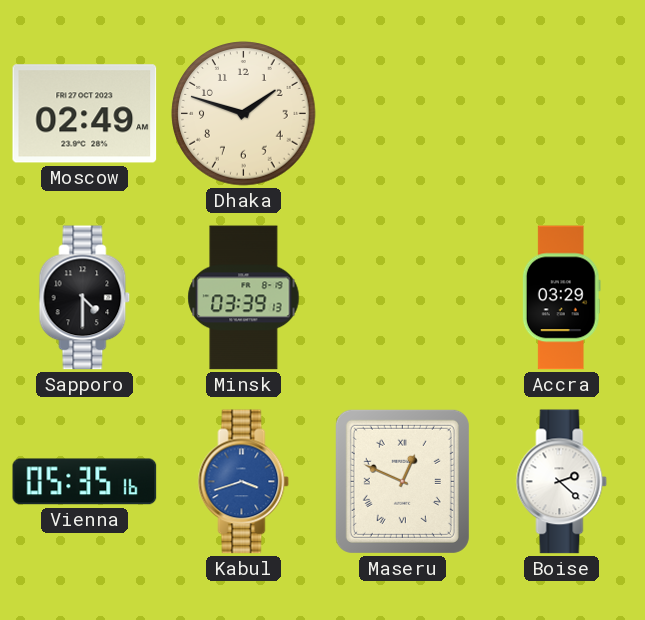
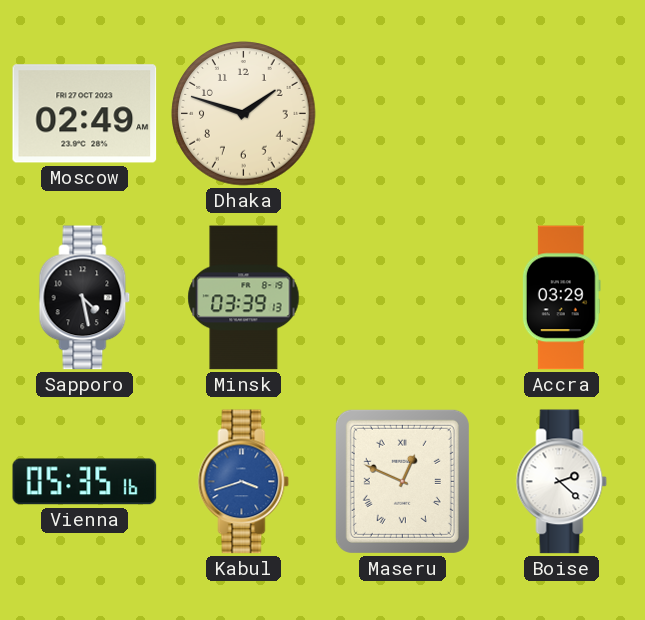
Sapporo: 4:30 -> 4:28
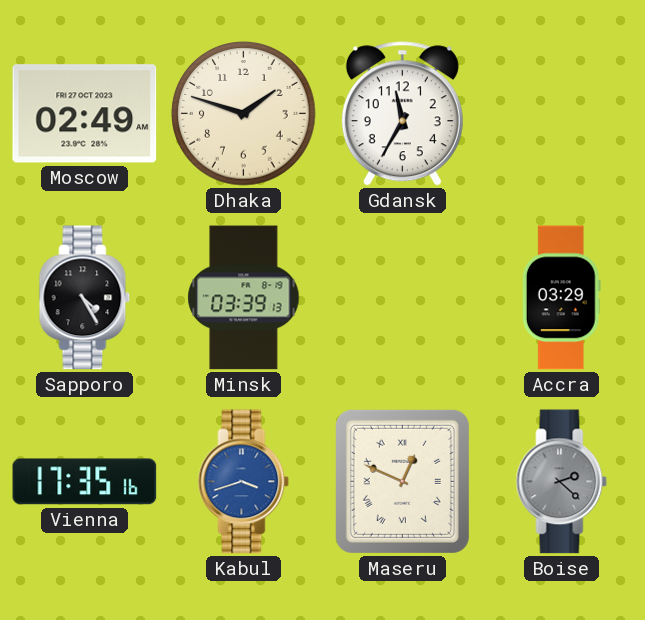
Gdansk: none -> 11:35
Sapporo: 4:28 -> 4:25
Vienna: 05:35 -> 17:35
Boise dial: white -> grey
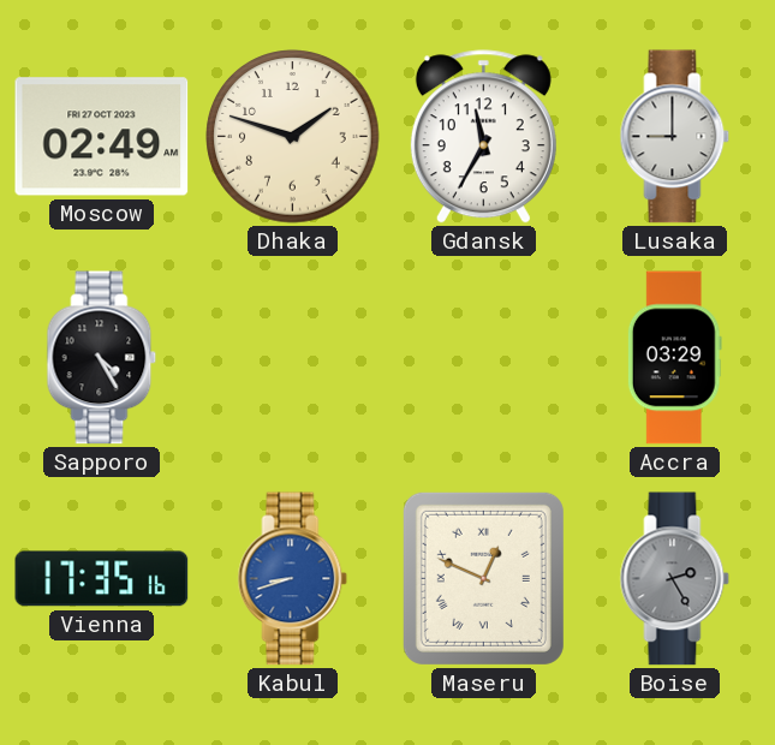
Lusaka: none -> 9:00
Minsk: 03:39 -> none
Kabul: 3:42 -> 8:42
Boise: 2:22 -> 2:25
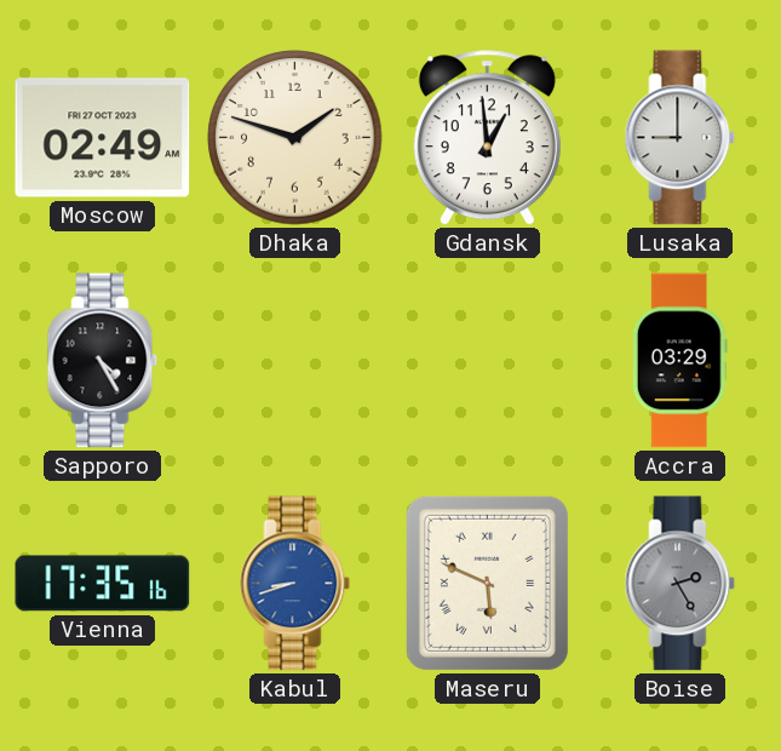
Gdansk: 11:35 -> 12:59
Maseru: 12:49 -> 5:49
